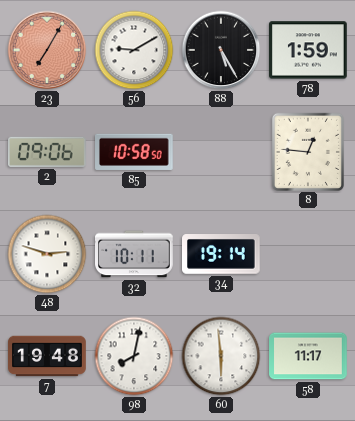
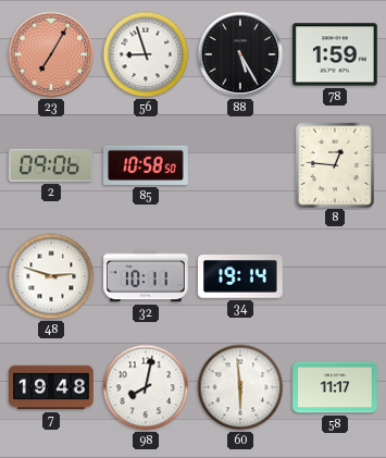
56: 9:10 -> 8:57
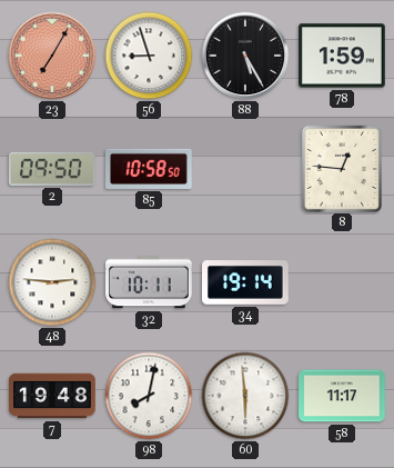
2: 09:06 -> 09:50
48: 2:48 -> 2:46
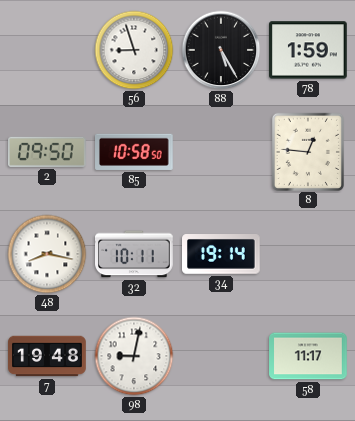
23: 7:05 -> none
48: 2:46 -> 8:17
98: 8:02 -> 9:02
60: 5:59 -> none
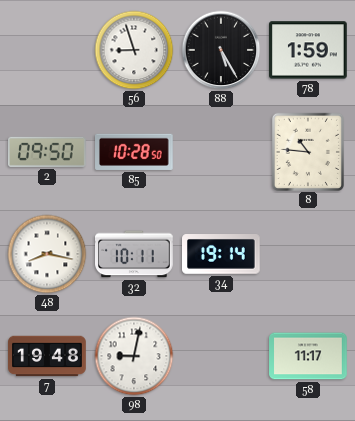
85: 10:58 -> 10:28
8: 12:46 -> 10:46
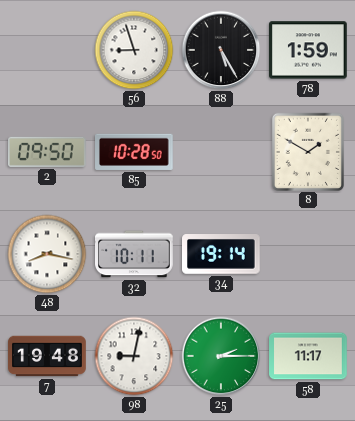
8: 10:46 -> 1:50
25: none -> 2:15
